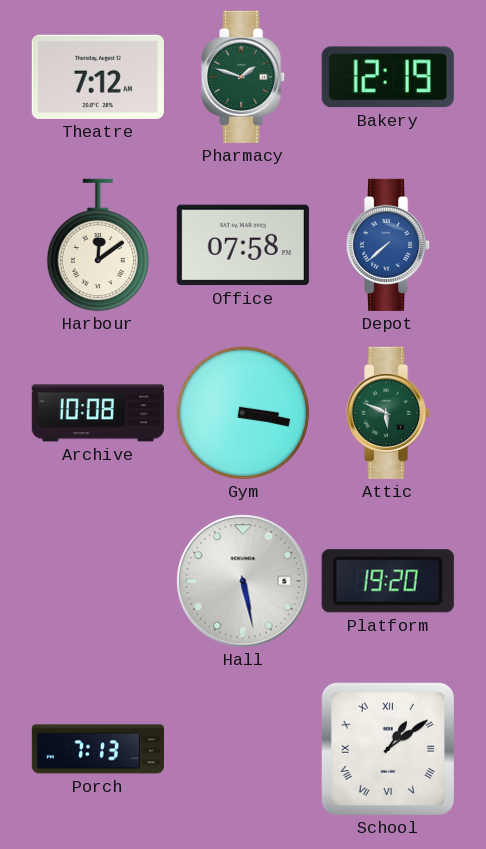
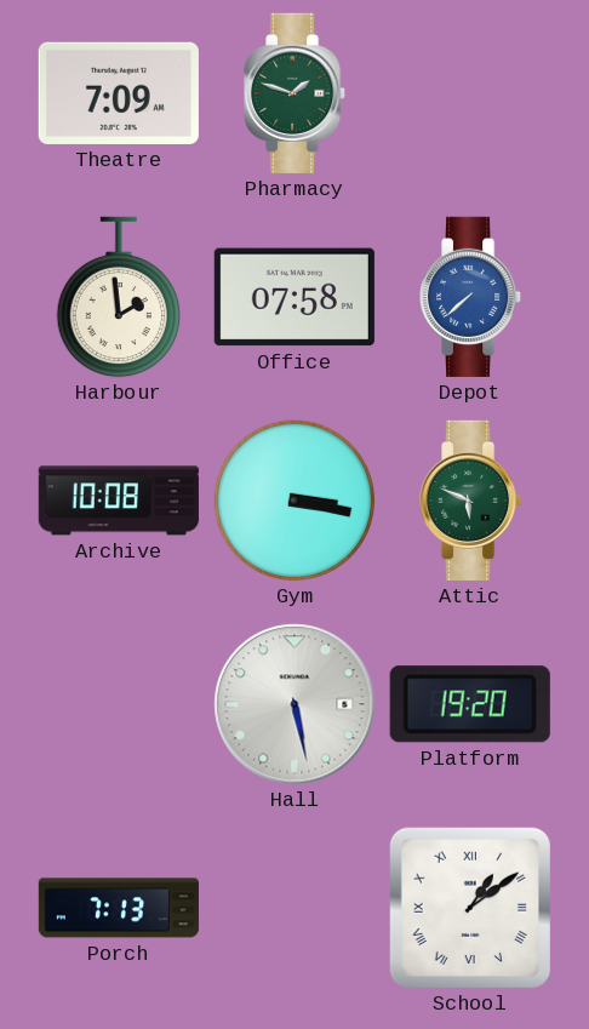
Theatre: 7:12 -> 7:09
Bakery: 12:19 -> none
Harbour: 12:09 -> 1:59
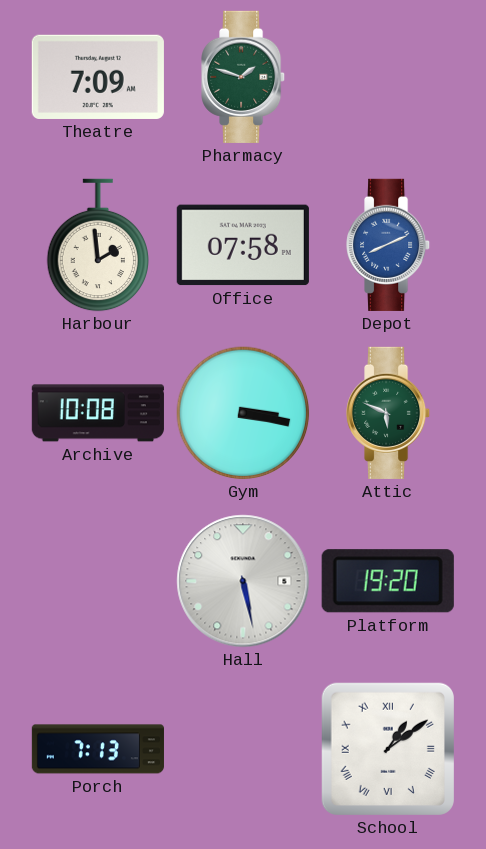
Depot: 7:38 -> 8:11
